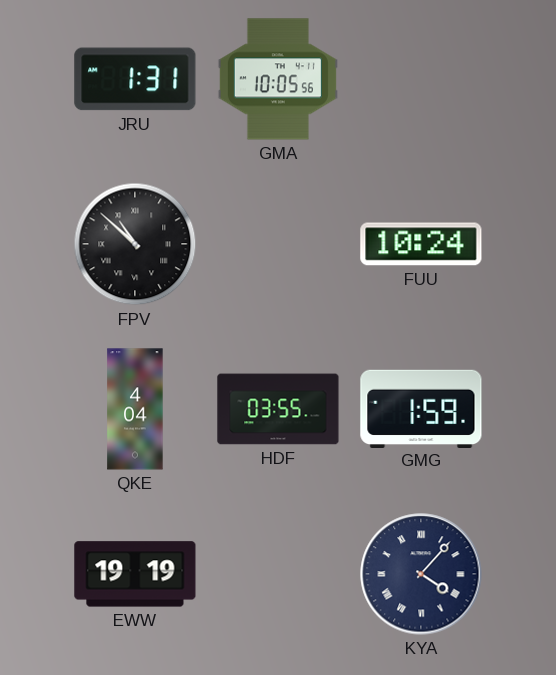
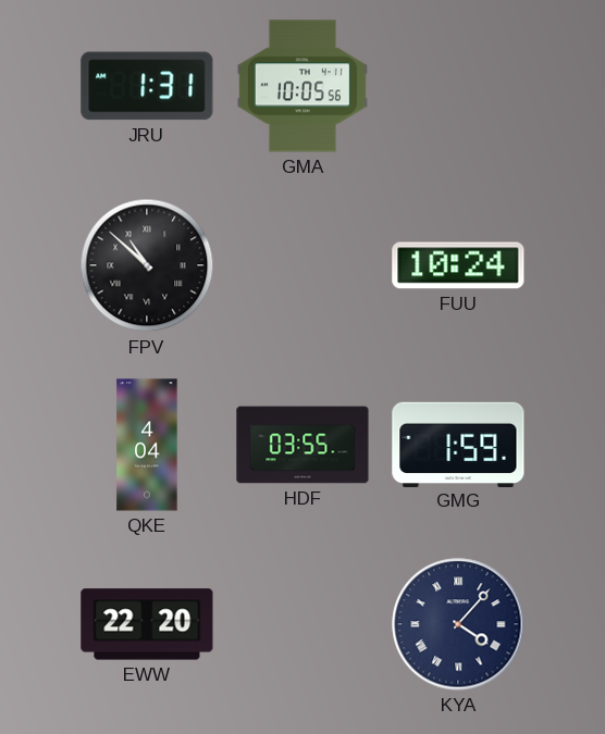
EWW: 19:19 -> 22:20
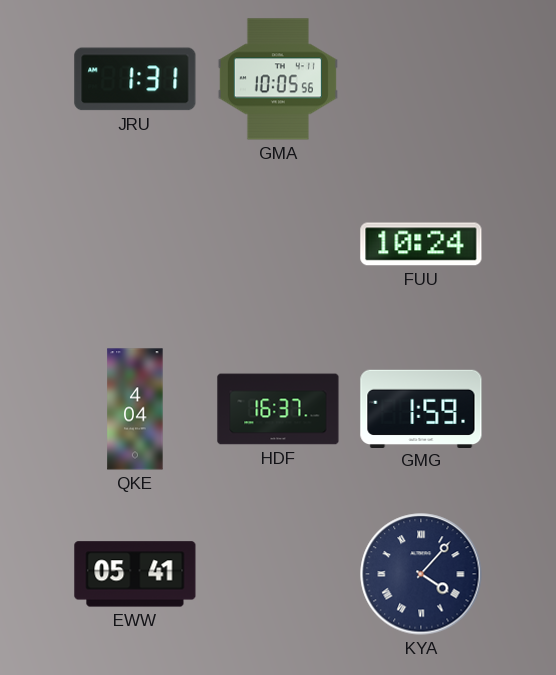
FPV: 10:52 -> none
HDF: 03:55 -> 16:37
EWW: 22:20 -> 05:41
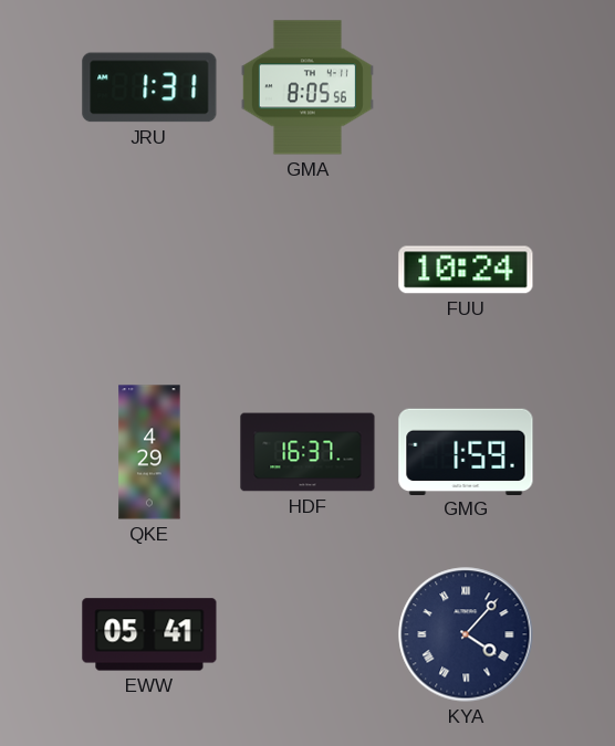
GMA: 10:05 -> 8:05
QKE: 4:04 -> 4:29
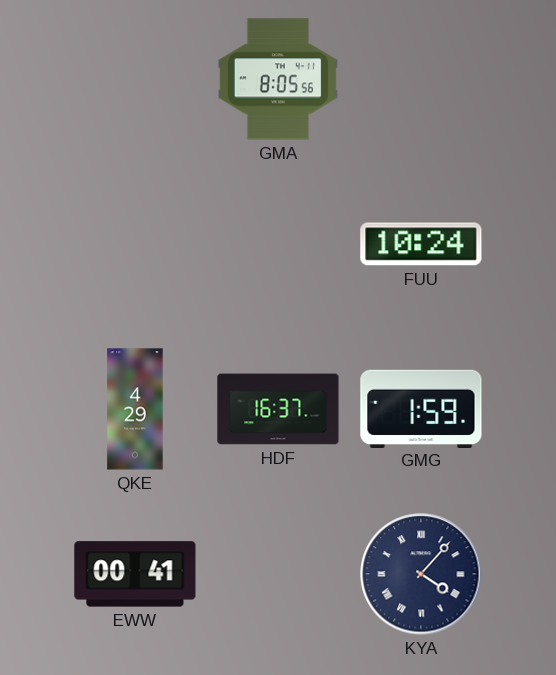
JRU: 1:31 -> none
EWW: 05:41 -> 00:41
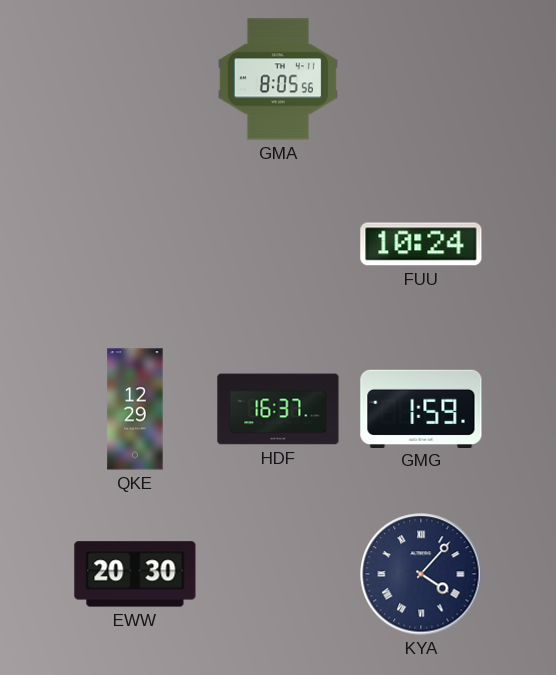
QKE: 4:29 -> 12:29
EWW: 00:41 -> 20:30
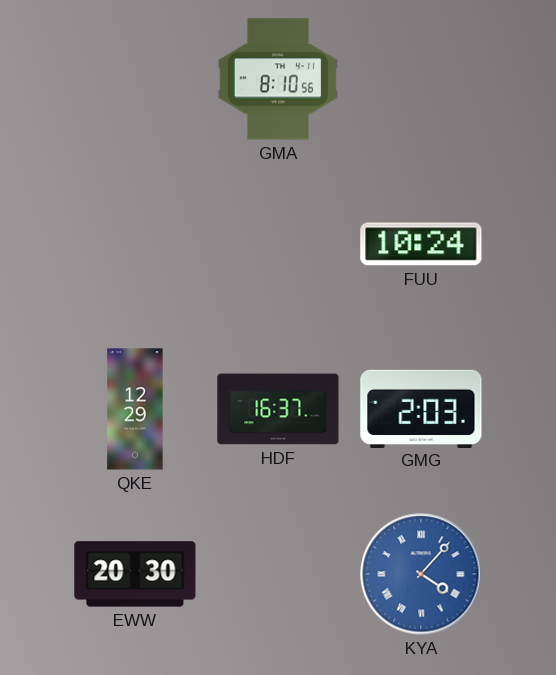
GMA: 8:05 -> 8:10
GMG: 1:59 -> 2:03
KYA dial: navy -> blue
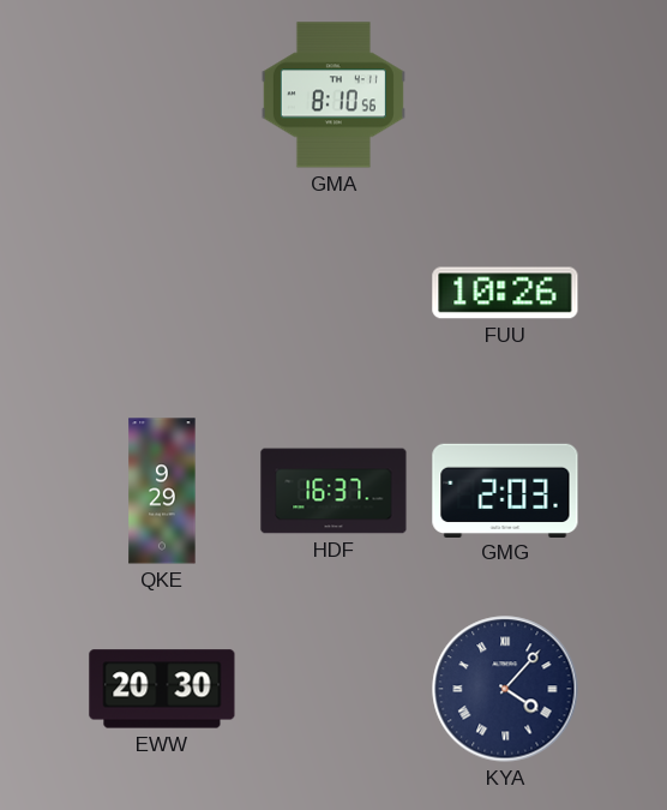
FUU: 10:24 -> 10:26
QKE: 12:29 -> 9:29
KYA dial: blue -> navy
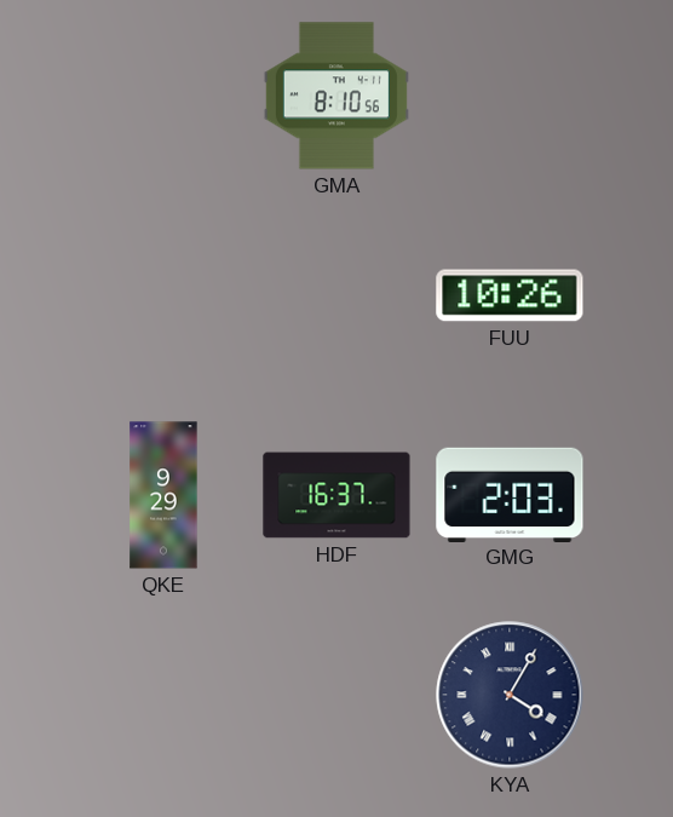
EWW: 20:30 -> none
KYA: 4:07 -> 4:05
